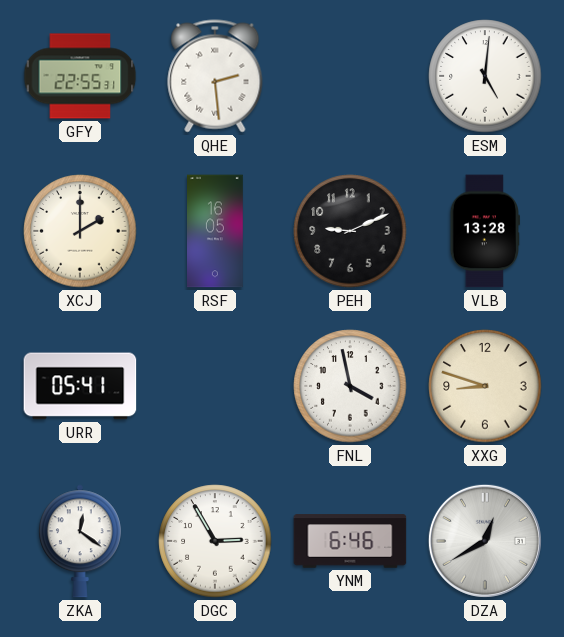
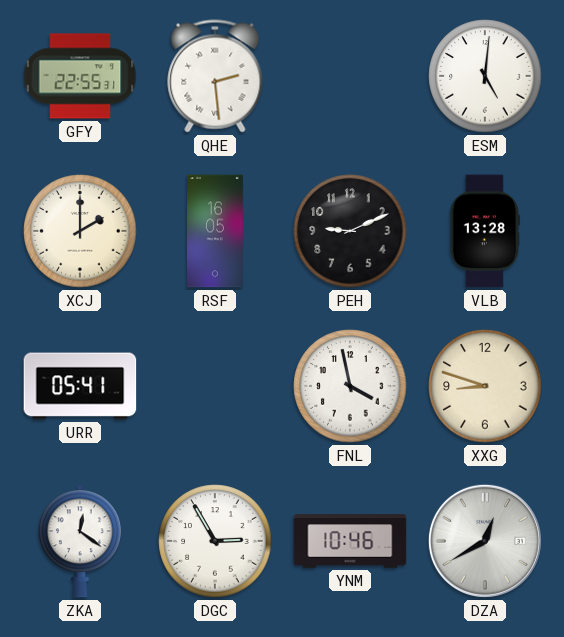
YNM: 6:46 -> 10:46
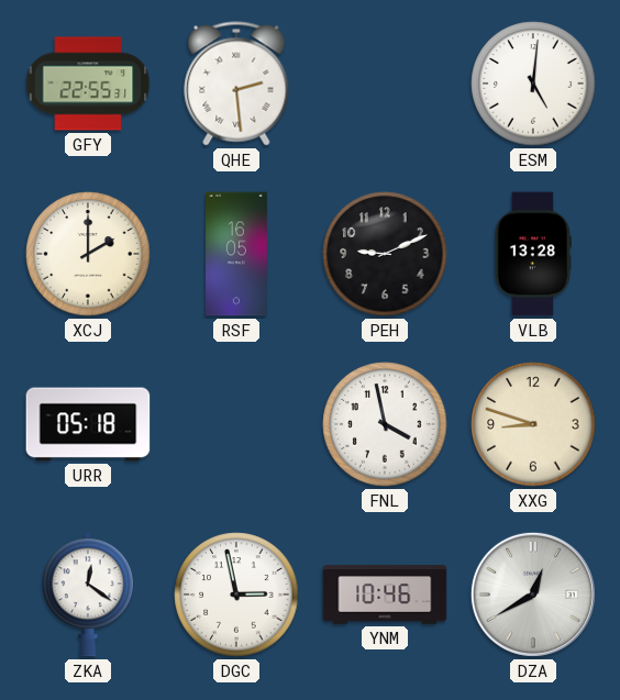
URR: 05:41 -> 05:18
DGC: 2:55 -> 2:58
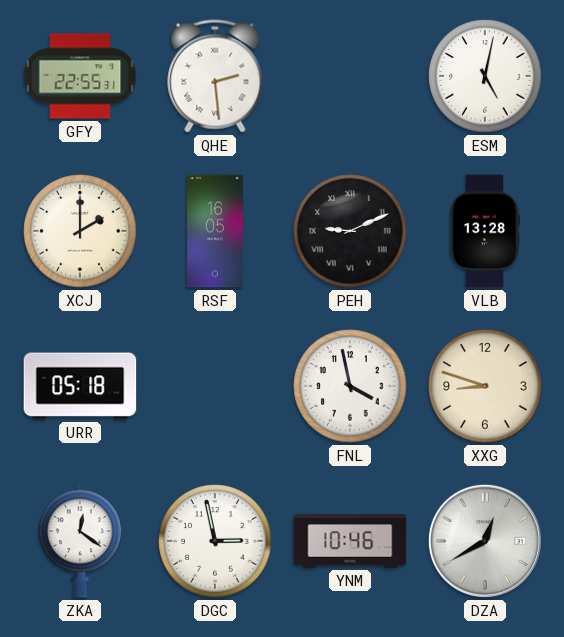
ESM: 5:01 -> 5:02
PEH numerals: Arabic -> Roman
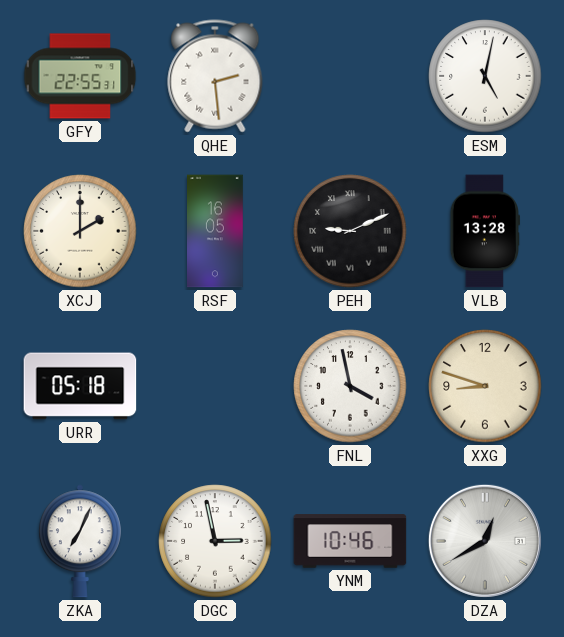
ZKA: 12:21 -> 7:04
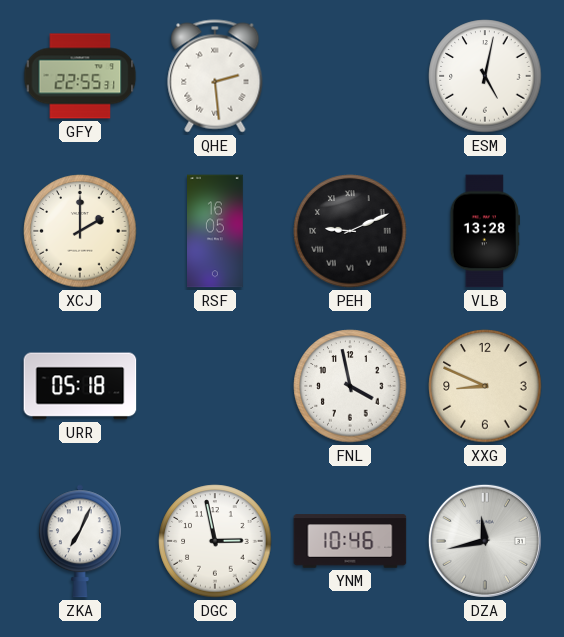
XXG: 8:48 -> 8:49
DZA: 12:40 -> 11:43
